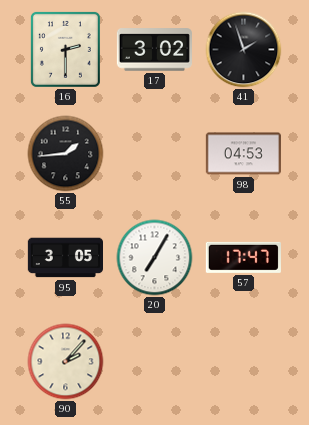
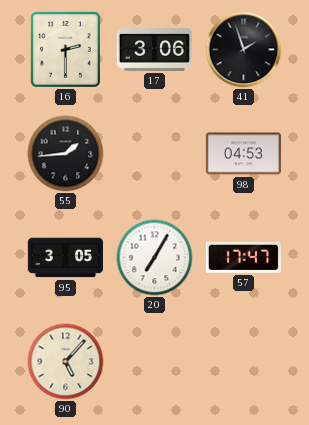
17: 3:02 -> 3:06
90: 2:07 -> 5:07
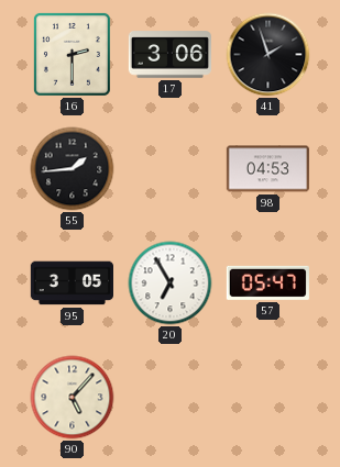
20: 7:05 -> 6:55
57: 17:47 -> 05:47
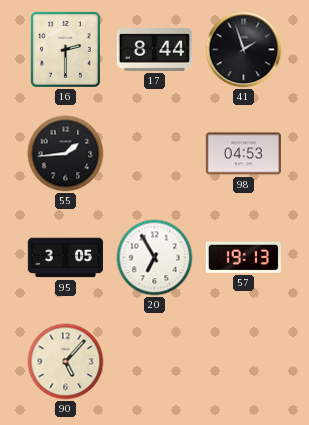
17: 3:06 -> 8:44
57: 05:47 -> 19:13
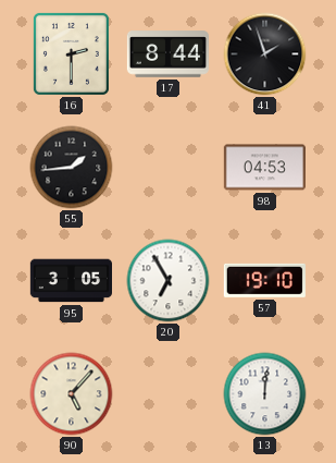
57: 19:13 -> 19:10
13: none -> 12:01
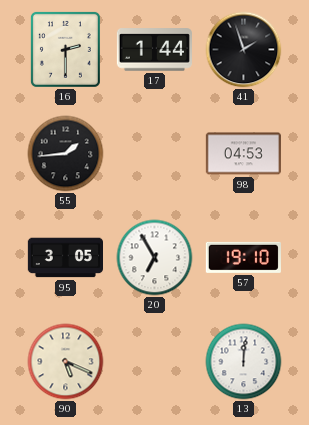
17: 8:44 -> 1:44
90: 5:07 -> 5:19
